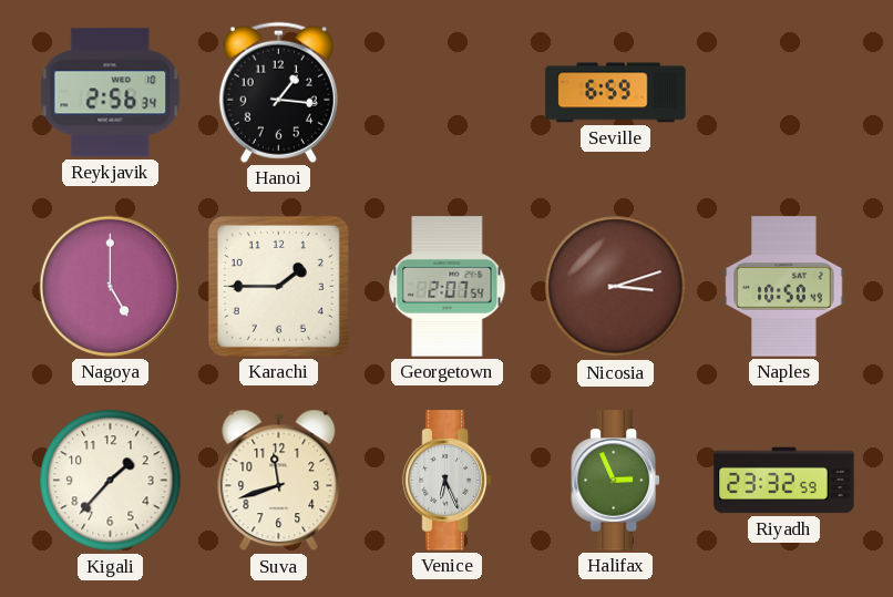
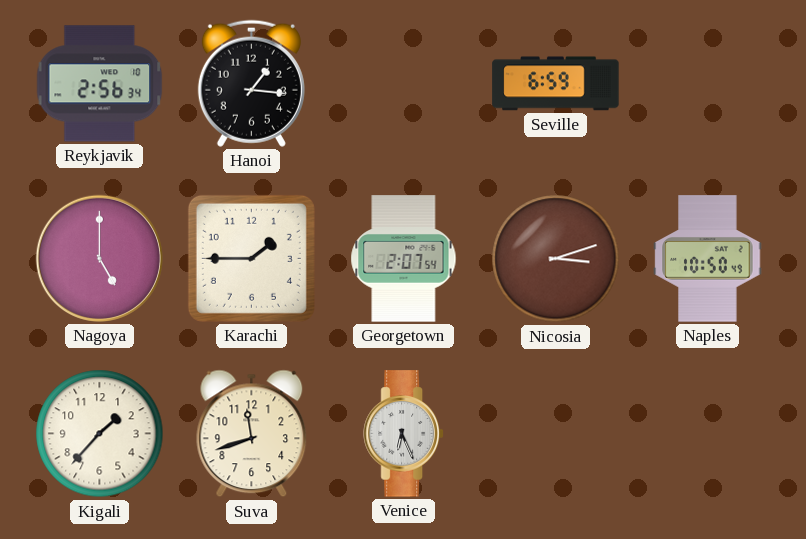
Halifax: 2:56 -> none
Riyadh: 23:32 -> none
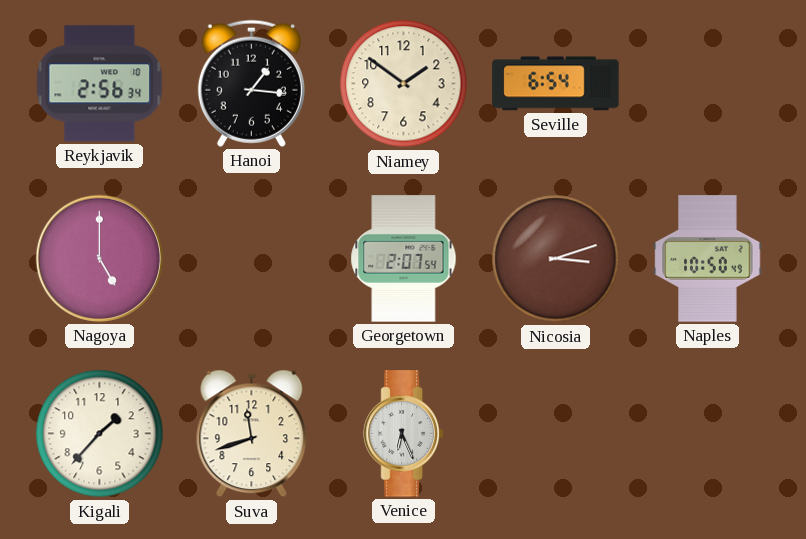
Niamey: none -> 1:51
Seville: 6:59 -> 6:54
Karachi: 1:45 -> none
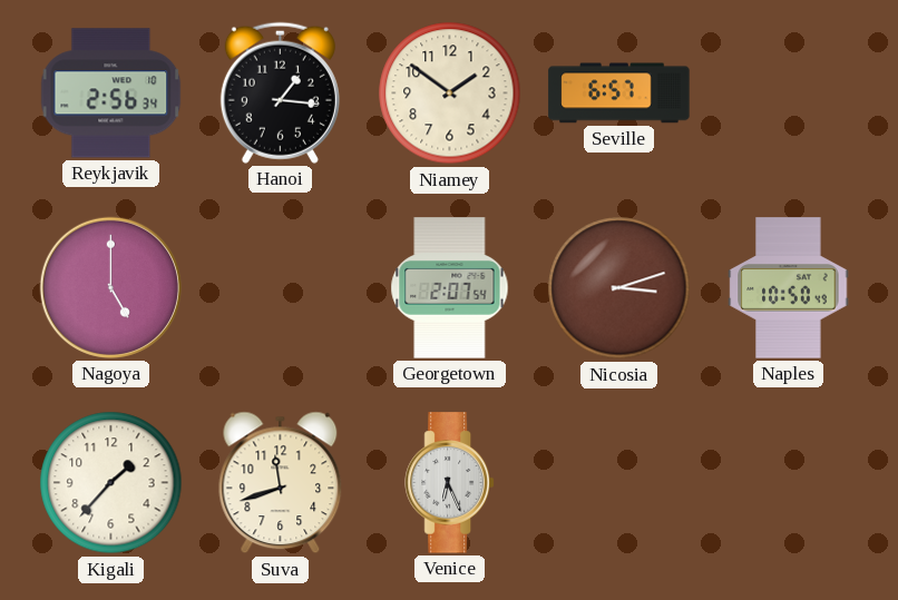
Seville: 6:54 -> 6:57
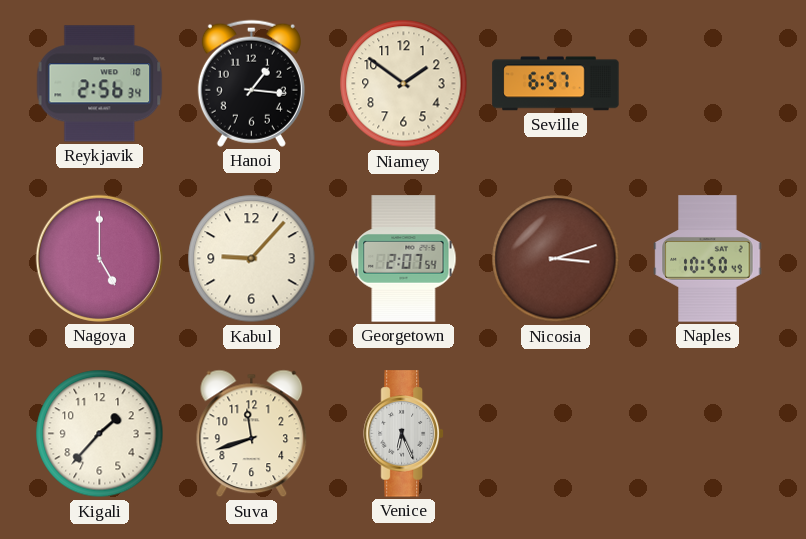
Kabul: none -> 9:07
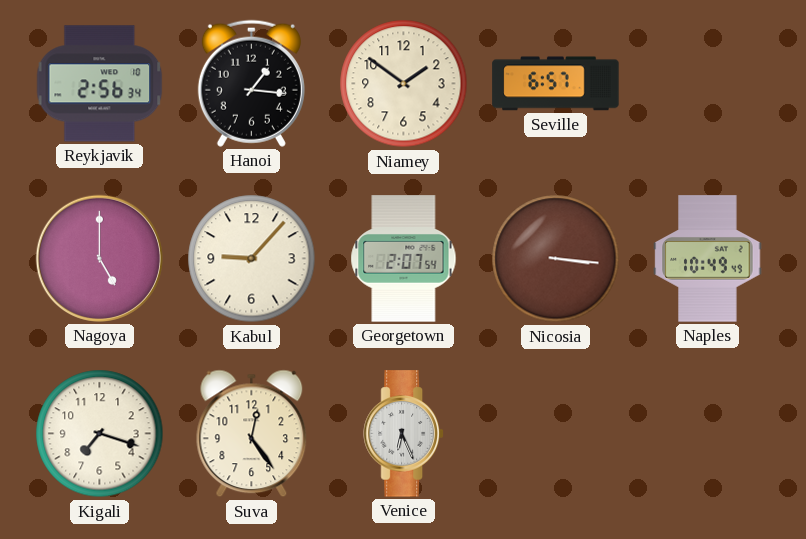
Nicosia: 3:12 -> 3:16
Naples: 10:50 -> 10:49
Kigali: 1:37 -> 7:18
Suva: 11:42 -> 12:24
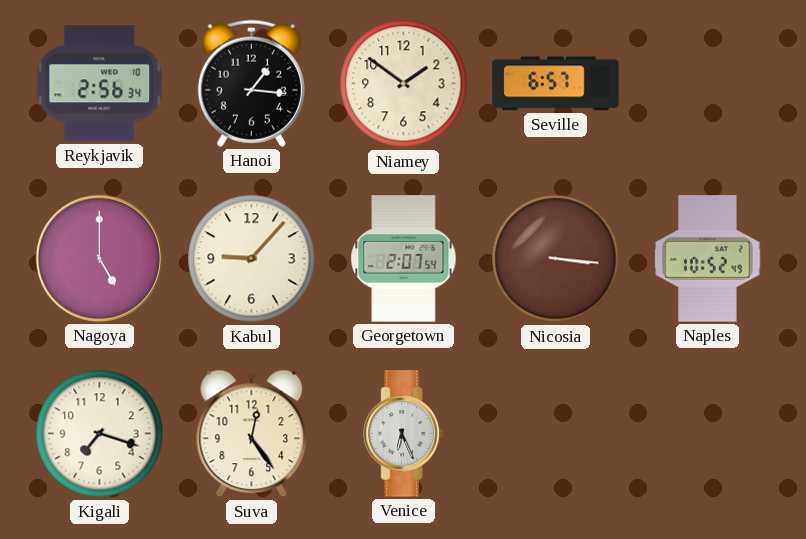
Naples: 10:49 -> 10:52
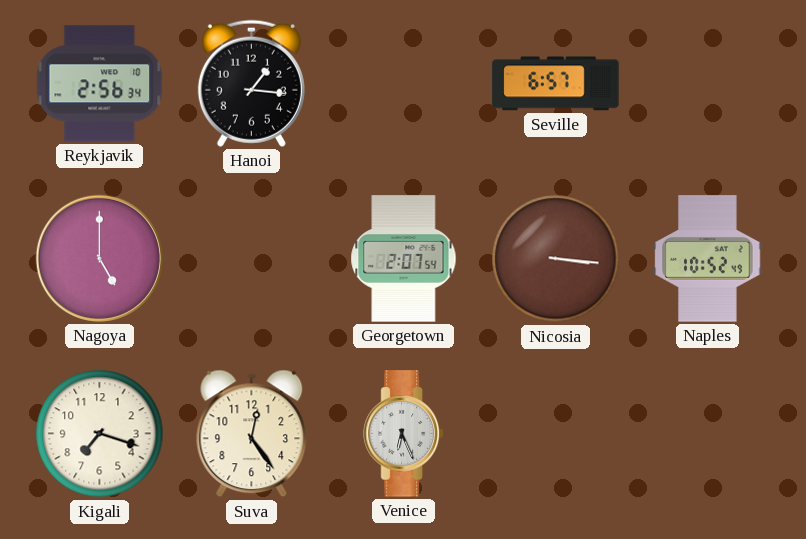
Niamey: 1:51 -> none
Kabul: 9:07 -> none
